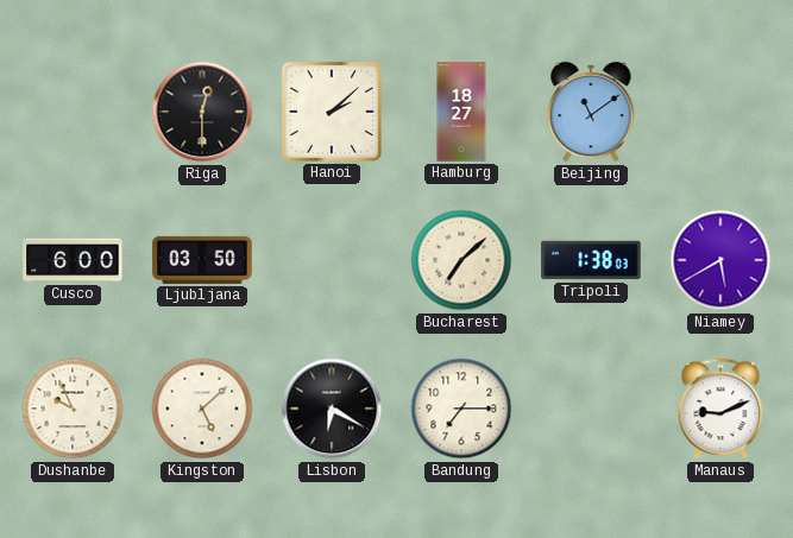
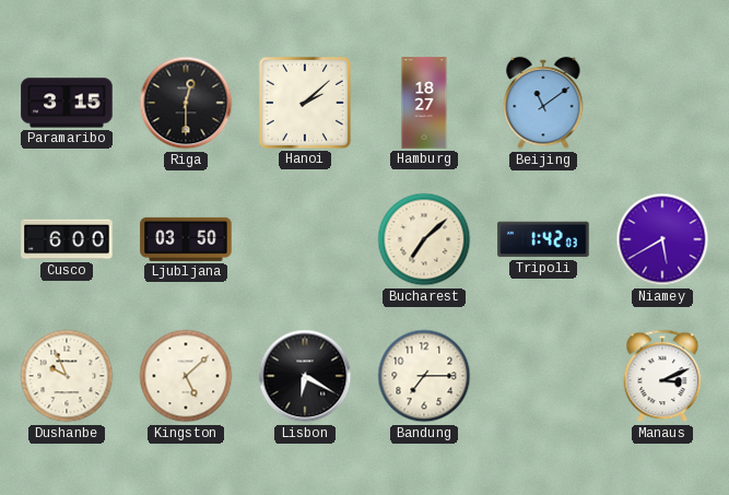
Paramaribo: none -> 3:15
Tripoli: 1:38 -> 1:42
Manaus: 9:11 -> 3:11
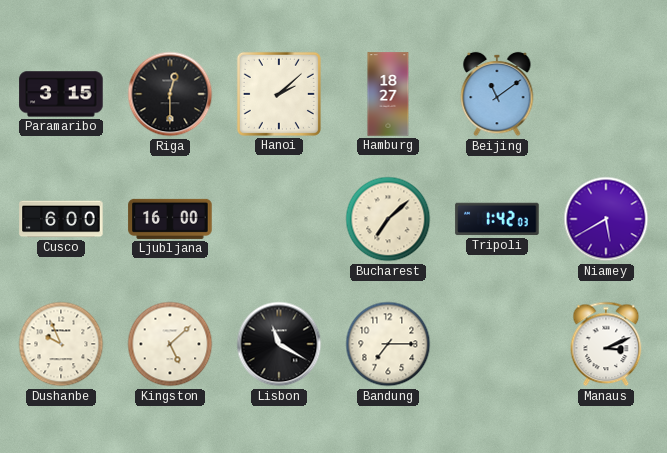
Ljubljana: 03:50 -> 16:00
Lisbon: 6:20 -> 11:20
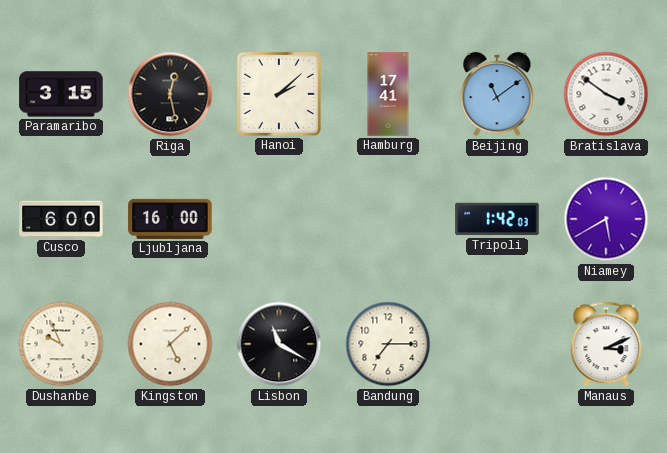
Riga: 12:30 -> 12:28
Hamburg: 18:27 -> 17:41
Bratislava: none -> 3:51
Bucharest: 7:08 -> none
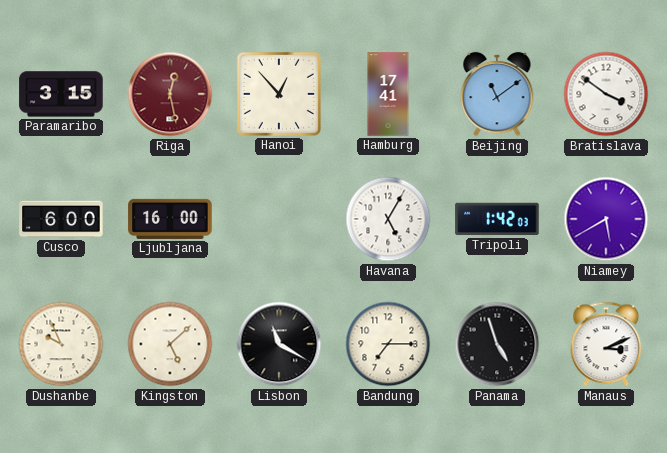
Riga dial: black -> burgundy
Hanoi: 2:08 -> 12:53
Havana: none -> 5:05
Panama: none -> 4:57
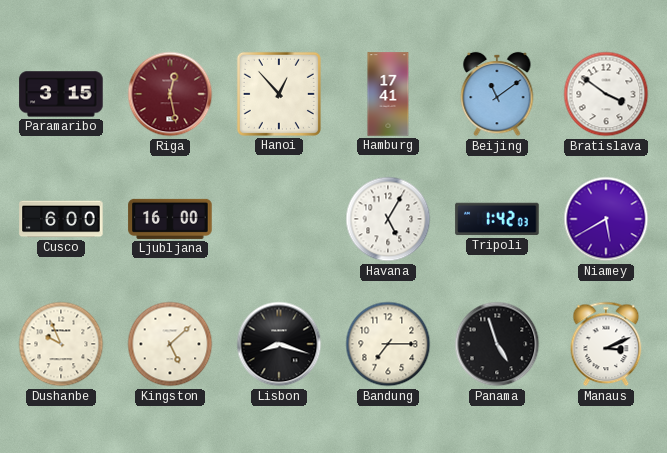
Lisbon: 11:20 -> 8:18
